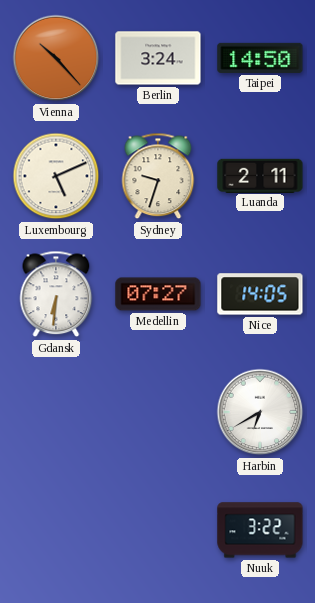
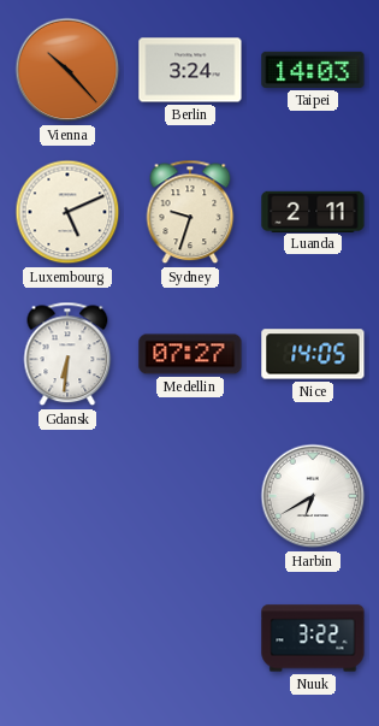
Taipei: 14:50 -> 14:03
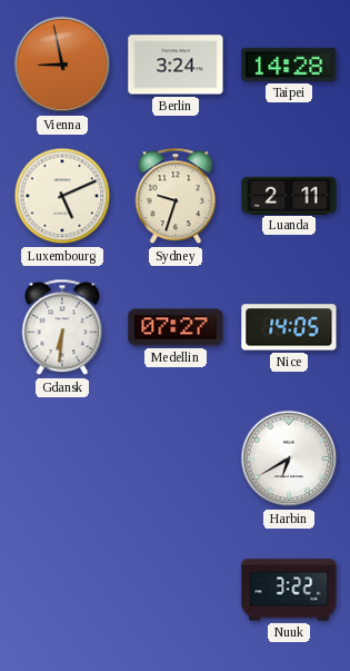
Vienna: 10:23 -> 8:58
Taipei: 14:03 -> 14:28
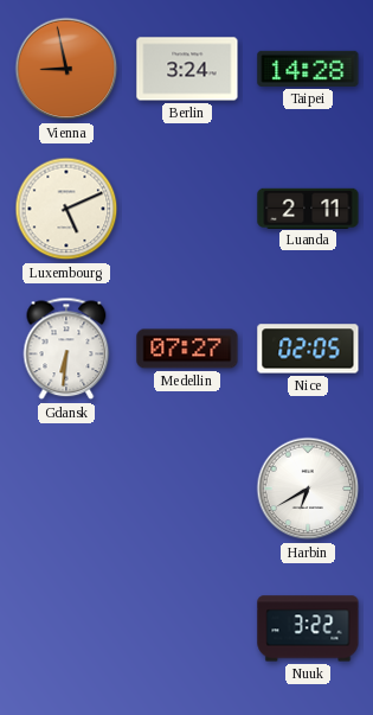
Sydney: 9:33 -> none
Nice: 14:05 -> 02:05
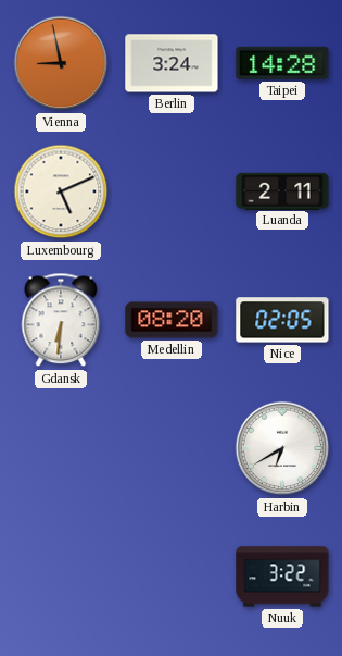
Medellin: 07:27 -> 08:20
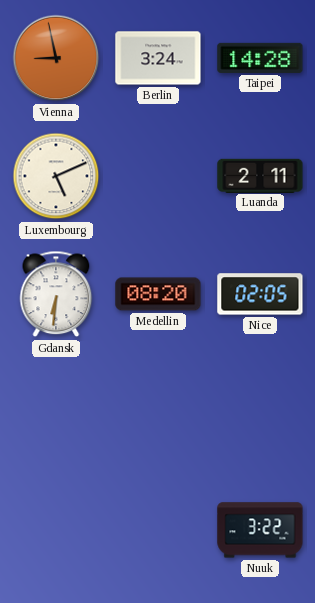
Harbin: 6:40 -> none
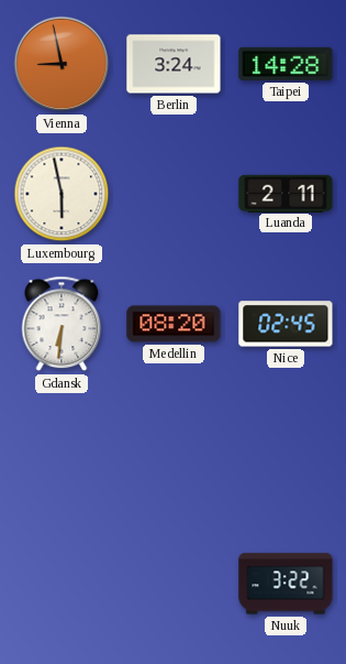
Luxembourg: 5:11 -> 5:58
Nice: 02:05 -> 02:45
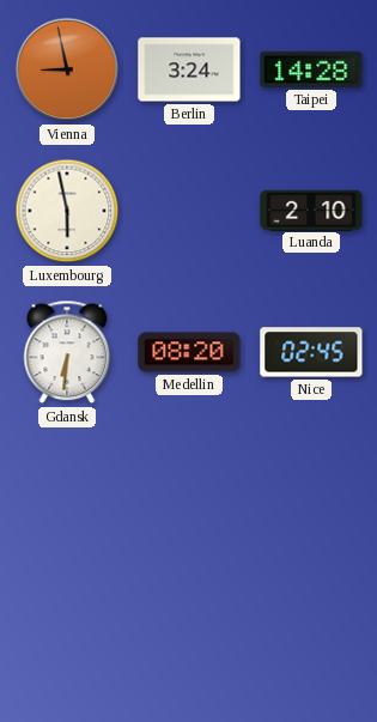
Luanda: 2:11 -> 2:10
Nuuk: 3:22 -> none
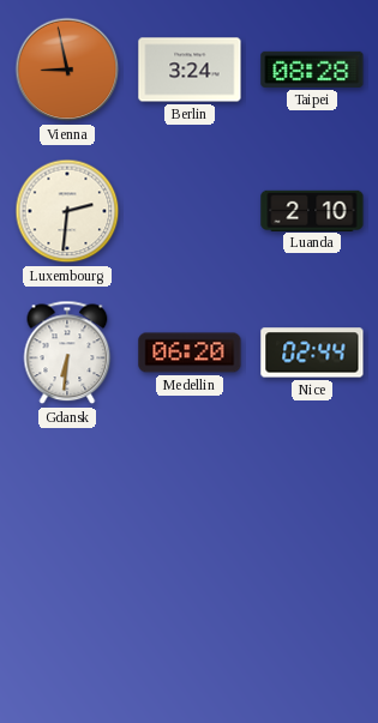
Taipei: 14:28 -> 08:28
Luxembourg: 5:58 -> 2:31
Medellin: 08:20 -> 06:20
Nice: 02:45 -> 02:44
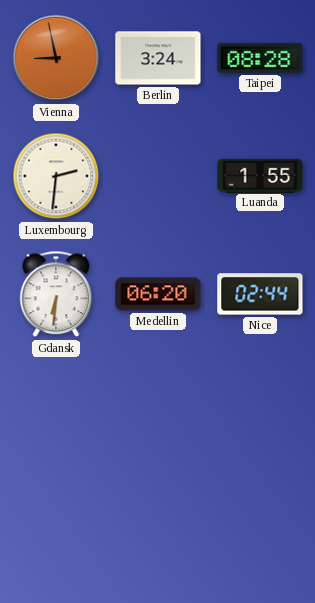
Luanda: 2:10 -> 1:55
